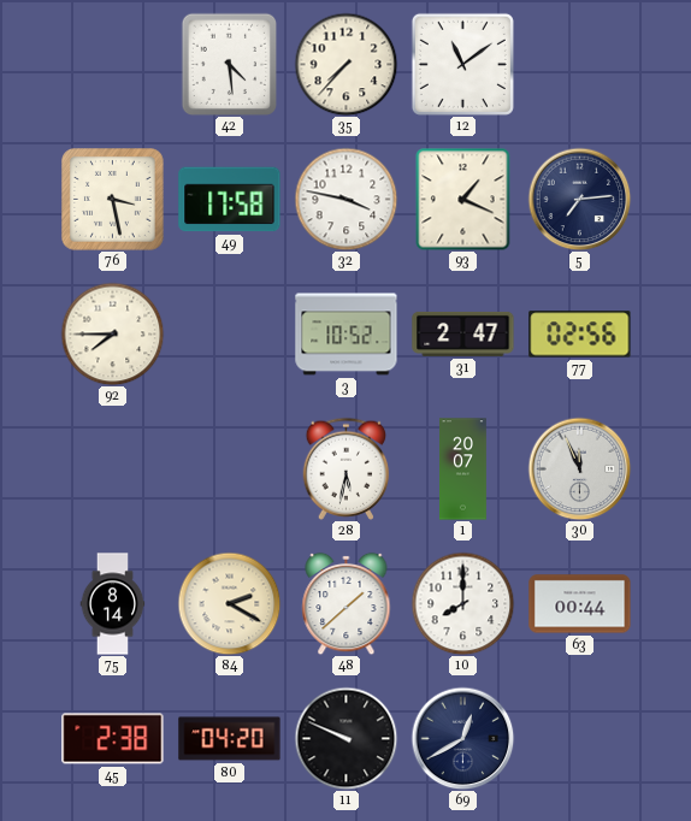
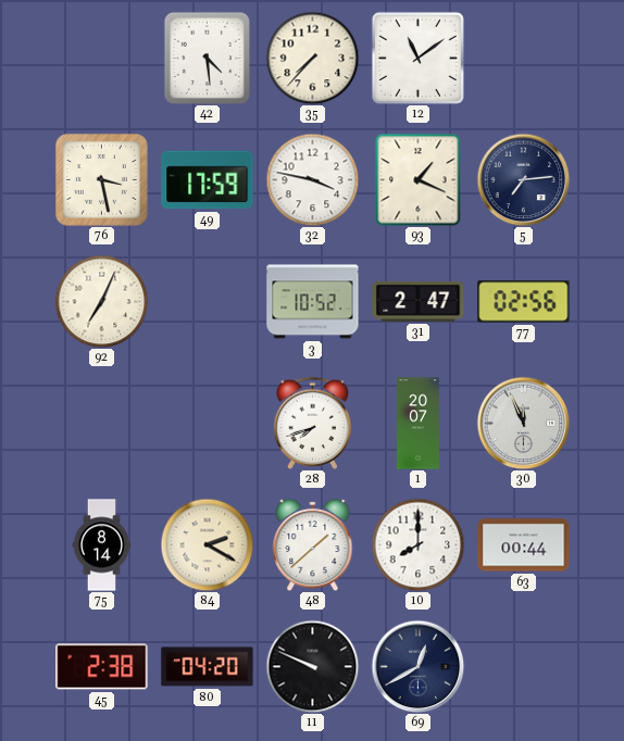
49: 17:58 -> 17:59
92: 7:45 -> 7:04
28: 5:32 -> 7:42
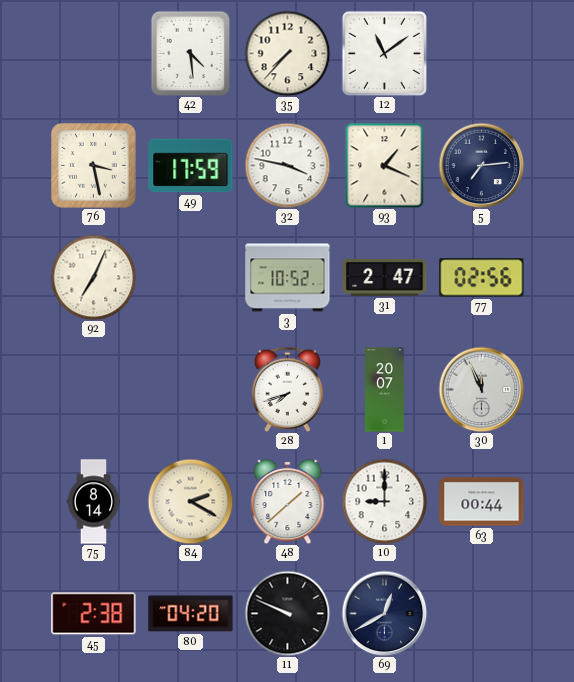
10: 8:00 -> 9:00
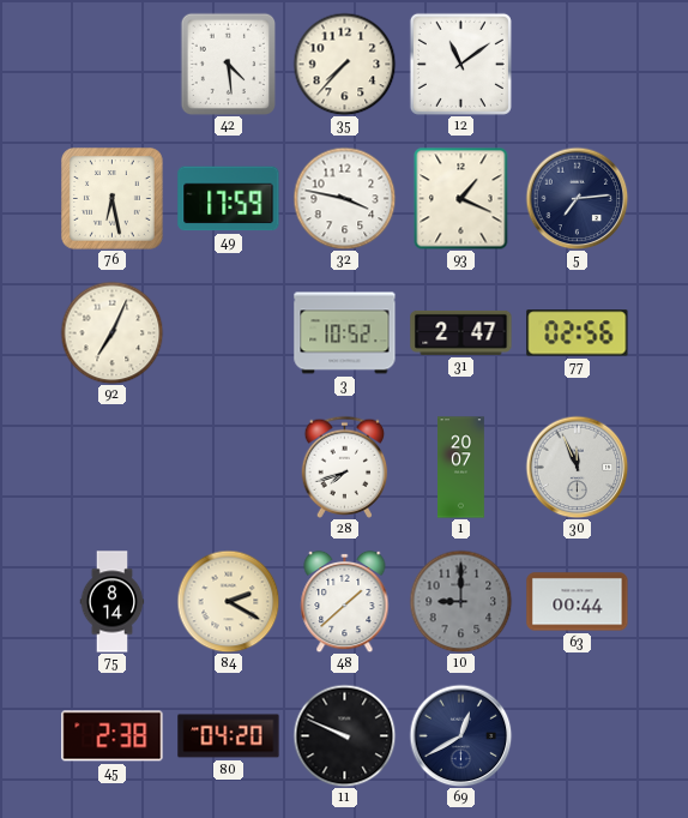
76: 3:28 -> 6:28
10 dial: white -> grey
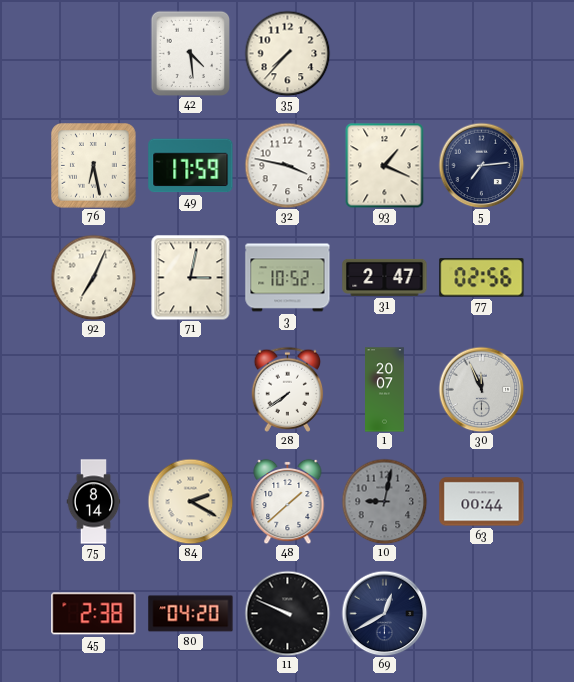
12: 11:09 -> none
71: none -> 3:02
28: 7:42 -> 7:39
10: 9:00 -> 9:02
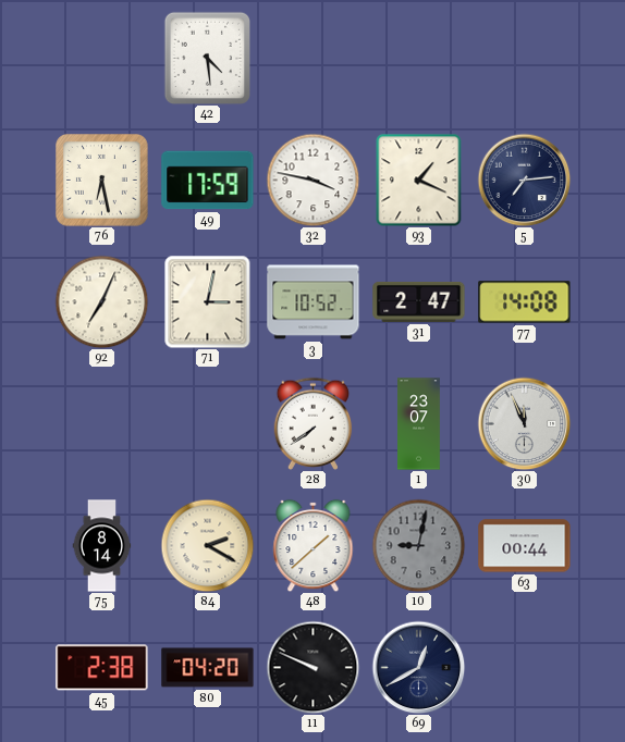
35: 7:37 -> none
77: 02:56 -> 14:08
1: 20:07 -> 23:07
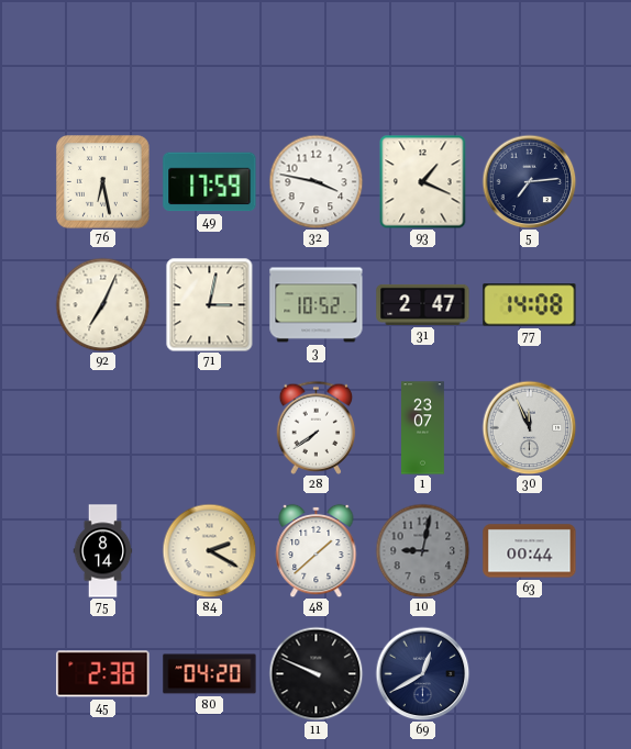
42: 4:29 -> none
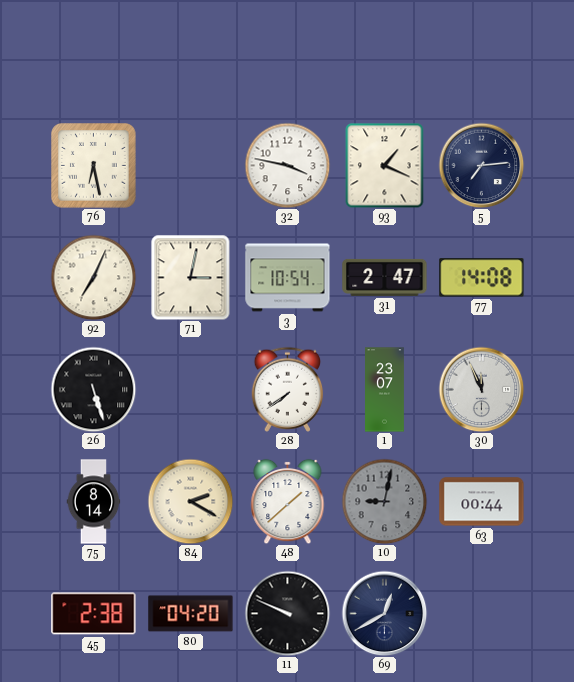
49: 17:59 -> none
3: 10:52 -> 10:54
26: none -> 5:27
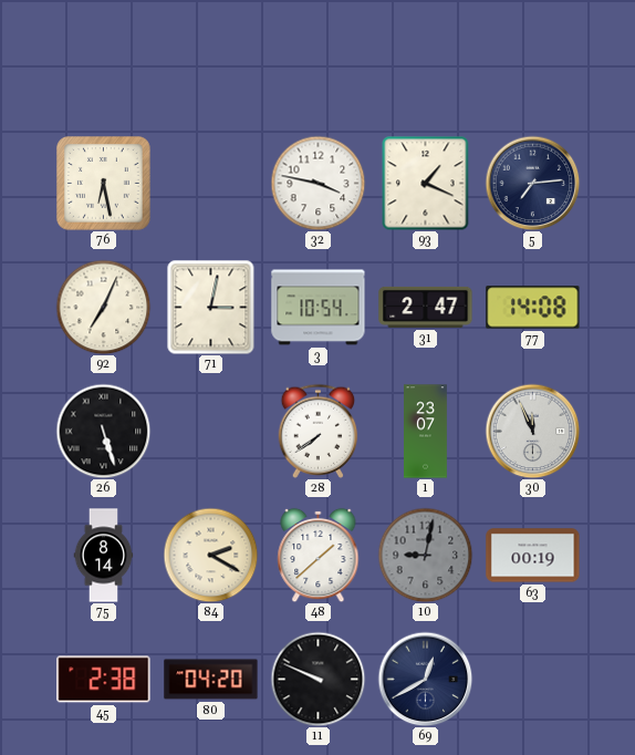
63: 00:44 -> 00:19
